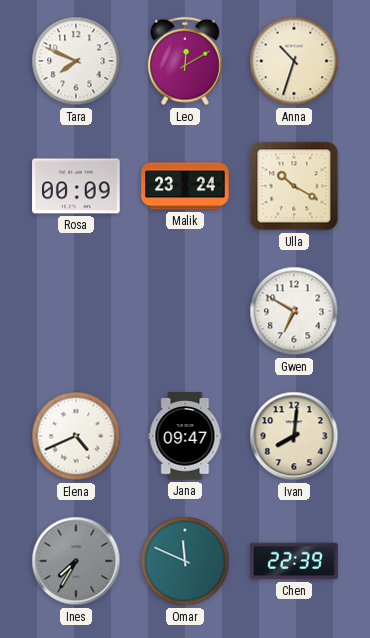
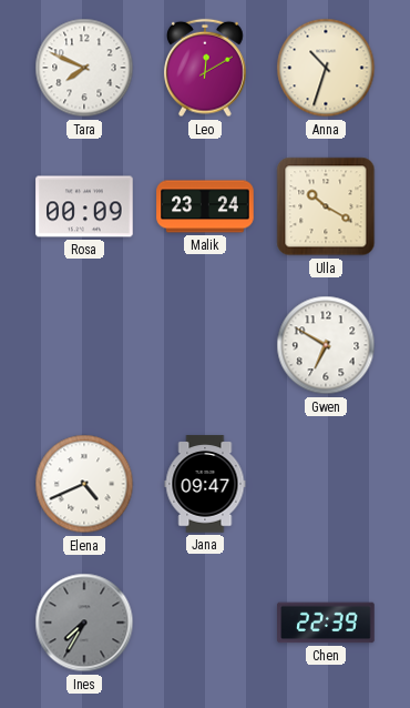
Ivan: 8:01 -> none
Omar: 11:49 -> none
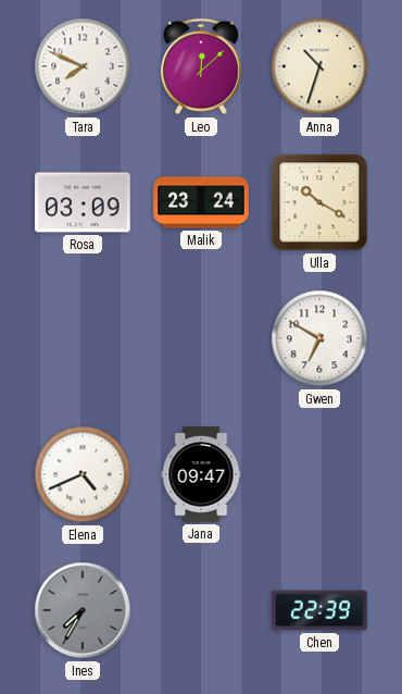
Leo: 12:10 -> 12:08
Rosa: 00:09 -> 03:09
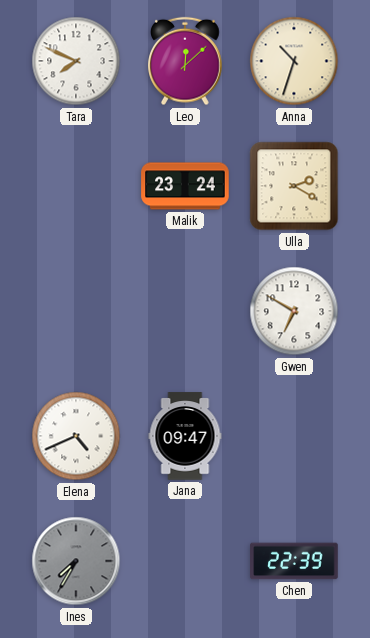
Rosa: 03:09 -> none
Ulla: 10:20 -> 2:20
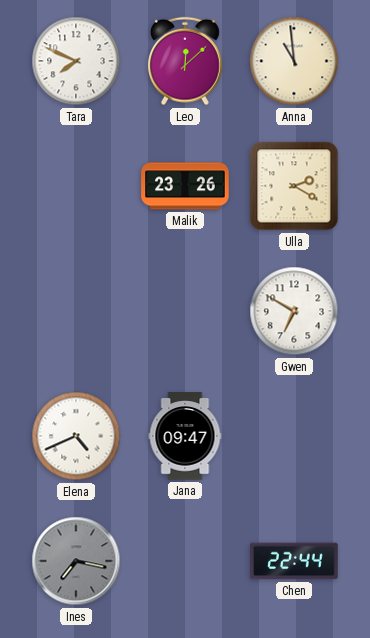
Anna: 10:33 -> 10:59
Malik: 23:24 -> 23:26
Ines: 7:35 -> 7:17
Chen: 22:39 -> 22:44
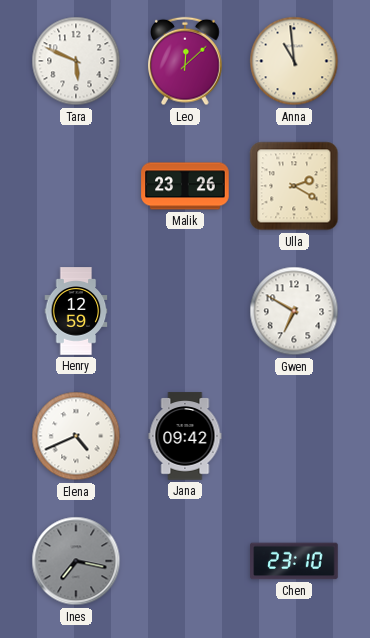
Tara: 7:49 -> 5:49
Henry: none -> 12:59
Jana: 09:47 -> 09:42
Chen: 22:44 -> 23:10
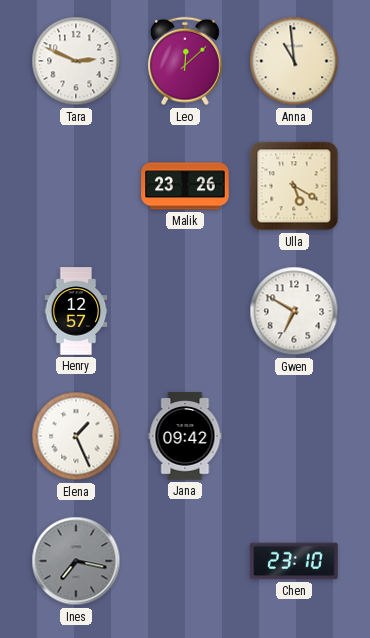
Tara: 5:49 -> 2:49
Ulla: 2:20 -> 5:20
Henry: 12:59 -> 12:57
Elena: 4:41 -> 1:26
